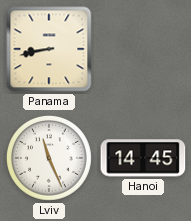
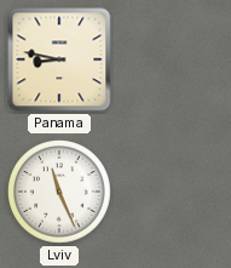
Panama: 8:43 -> 8:47
Hanoi: 14:45 -> none
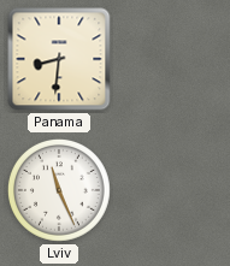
Panama: 8:47 -> 8:31
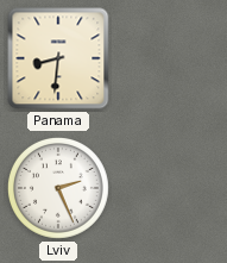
Lviv: 11:26 -> 2:26
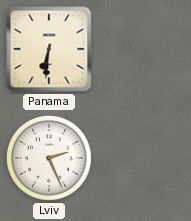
Panama: 8:31 -> 6:31
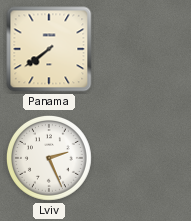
Panama: 6:31 -> 7:39
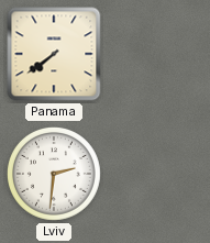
Lviv: 2:26 -> 2:31
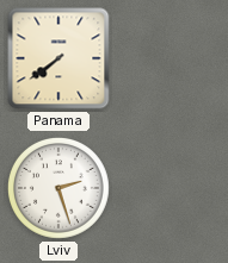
Lviv: 2:31 -> 2:27
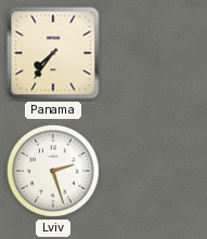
Panama: 7:39 -> 7:36
